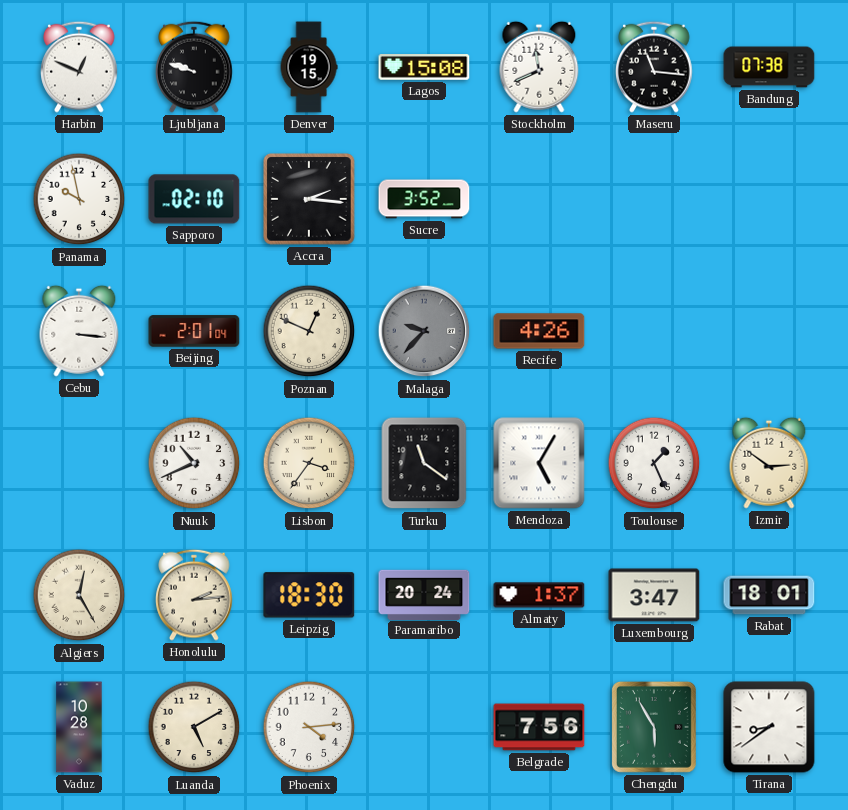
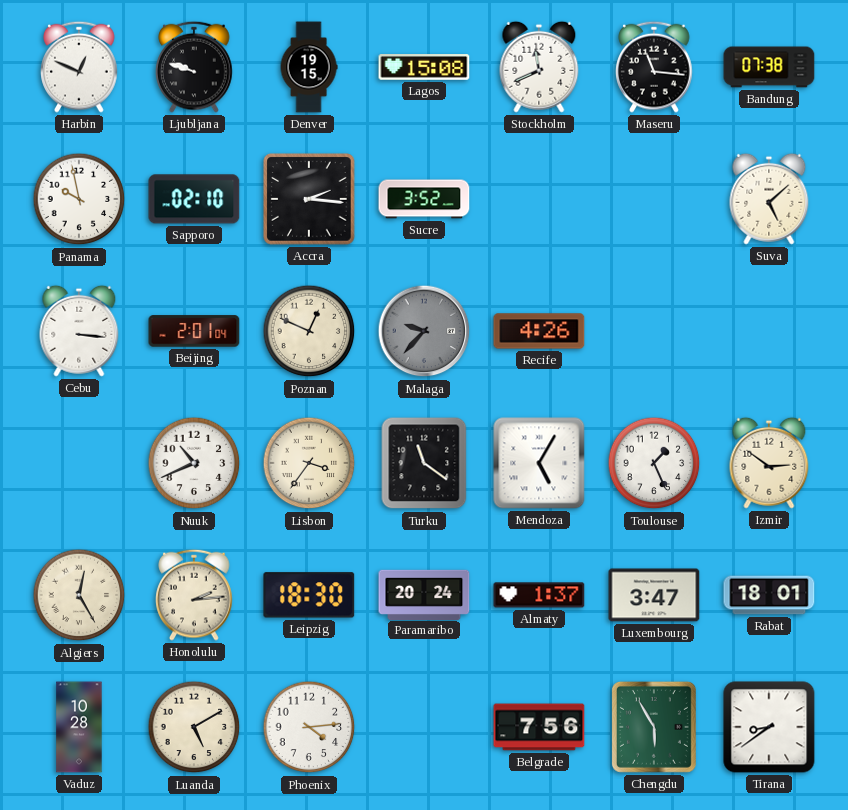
Suva: none -> 5:08
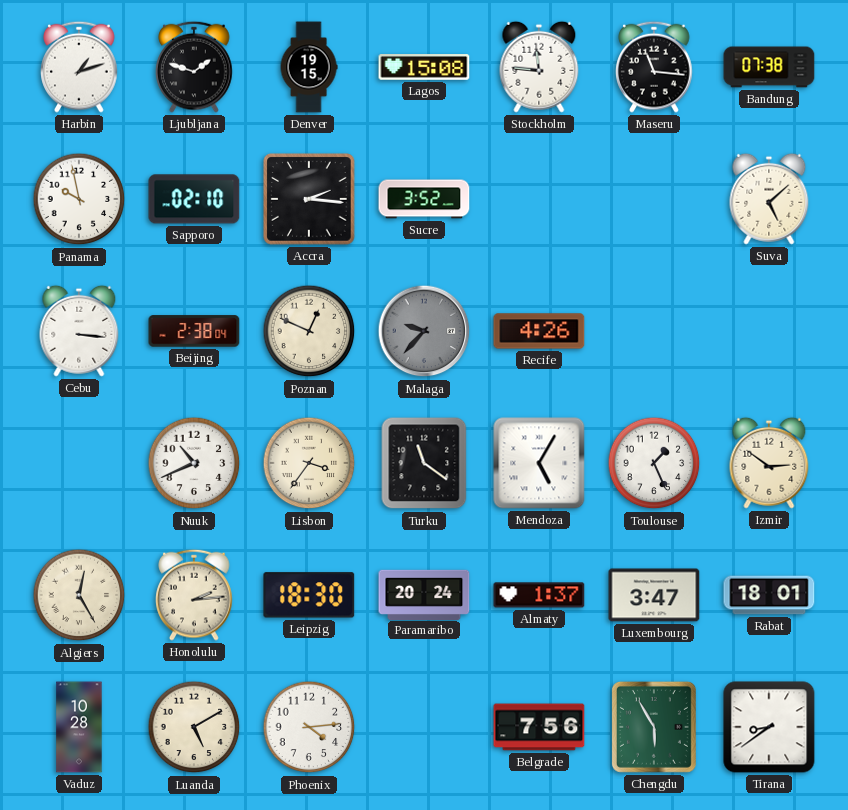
Harbin: 12:49 -> 1:12
Ljubljana: 9:48 -> 1:48
Stockholm: 11:41 -> 11:46
Beijing: 2:01 -> 2:38
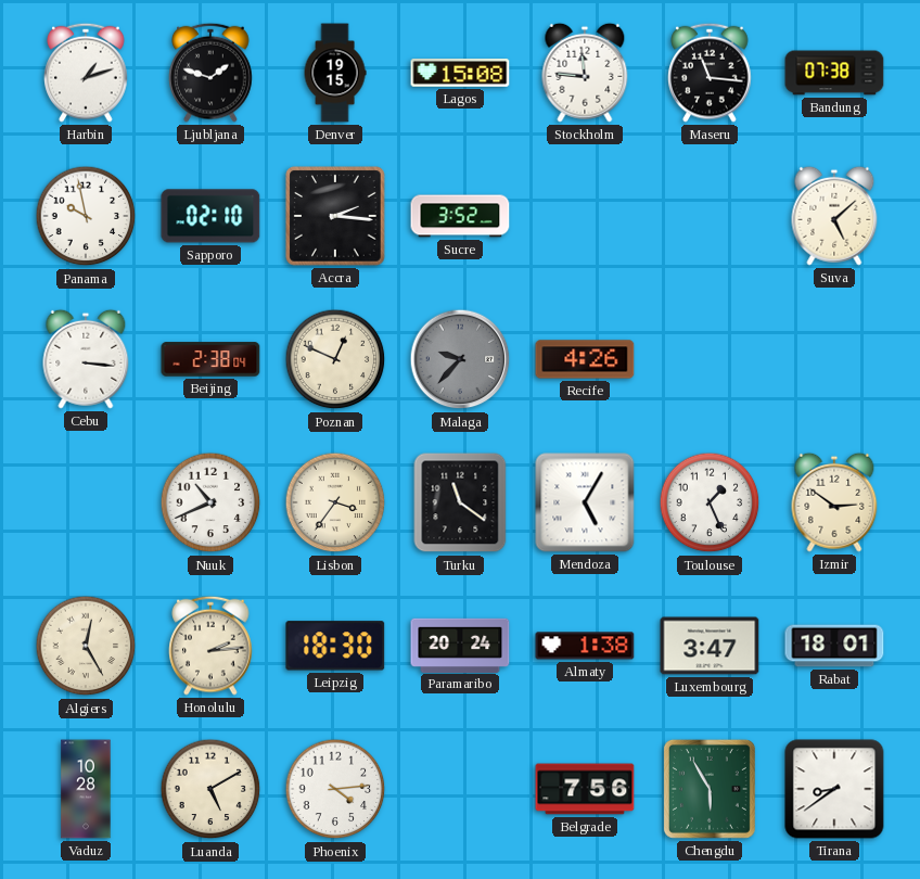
Almaty: 1:37 -> 1:38
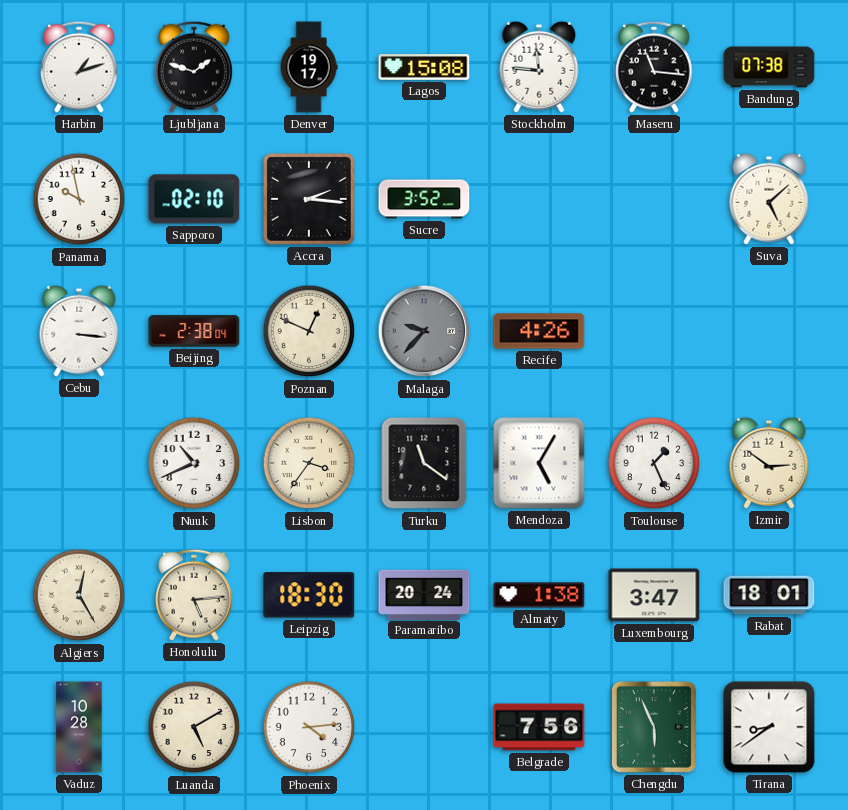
Denver: 19:15 -> 19:17
Honolulu: 2:14 -> 5:14
Chengdu: 5:55 -> 5:56
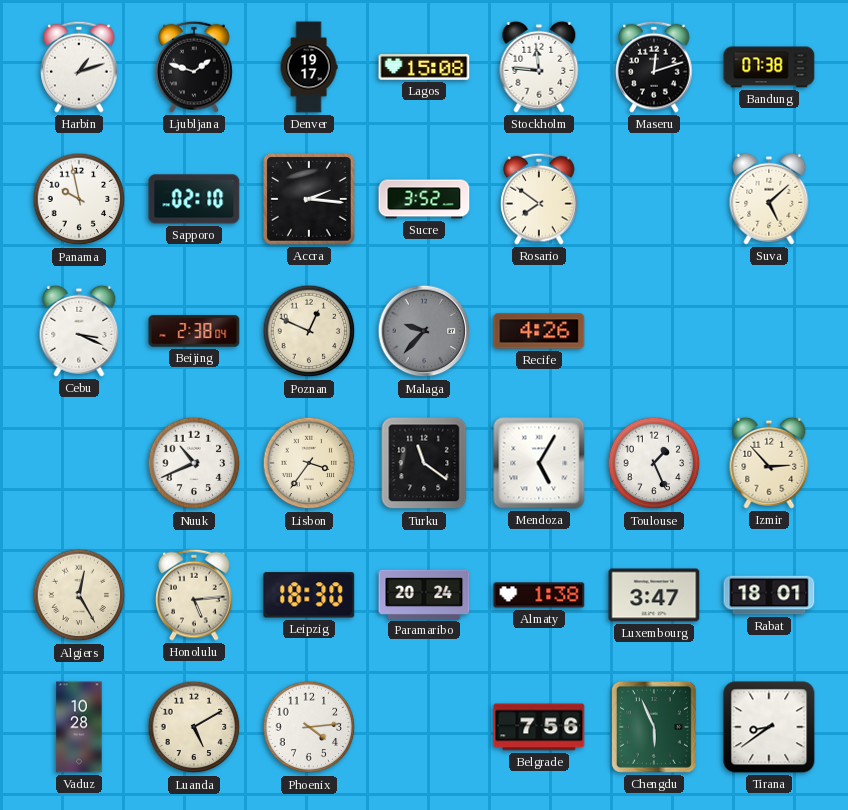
Maseru: 11:16 -> 12:12
Rosario: none -> 7:51
Cebu: 3:16 -> 3:19
Izmir: 2:51 -> 2:53
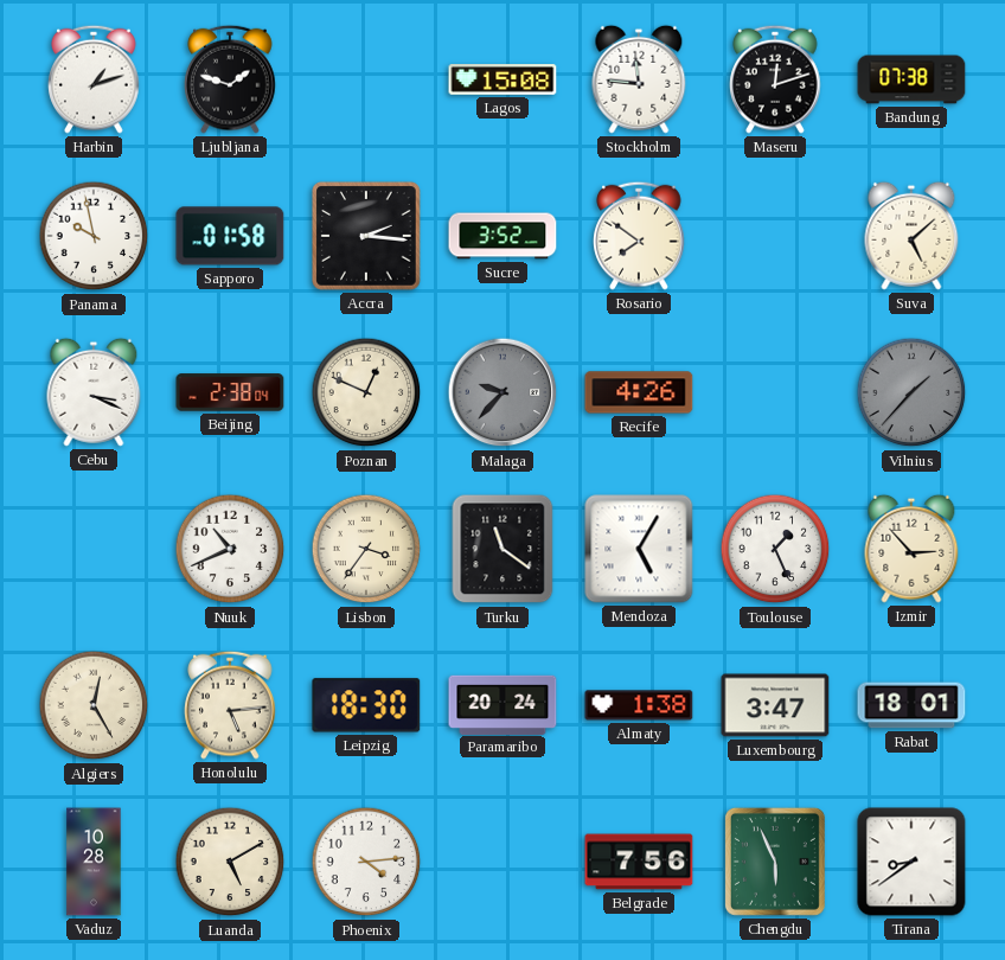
Denver: 19:17 -> none
Sapporo: 02:10 -> 01:58
Vilnius: none -> 1:37
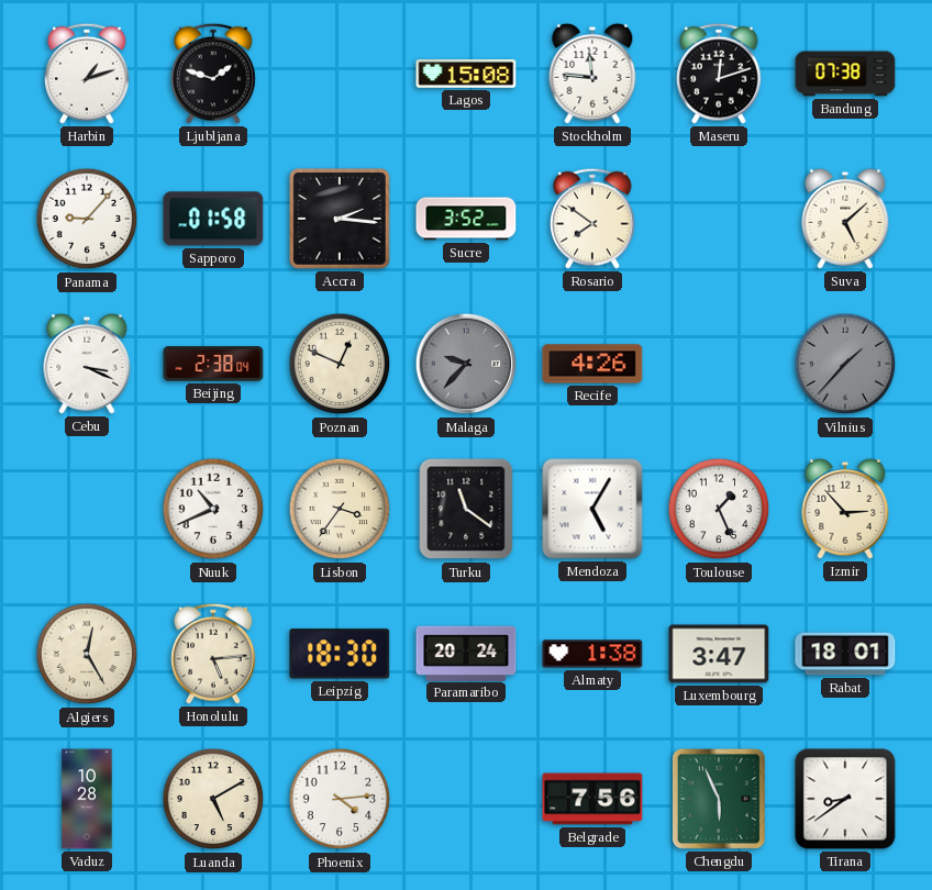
Panama: 9:58 -> 9:07
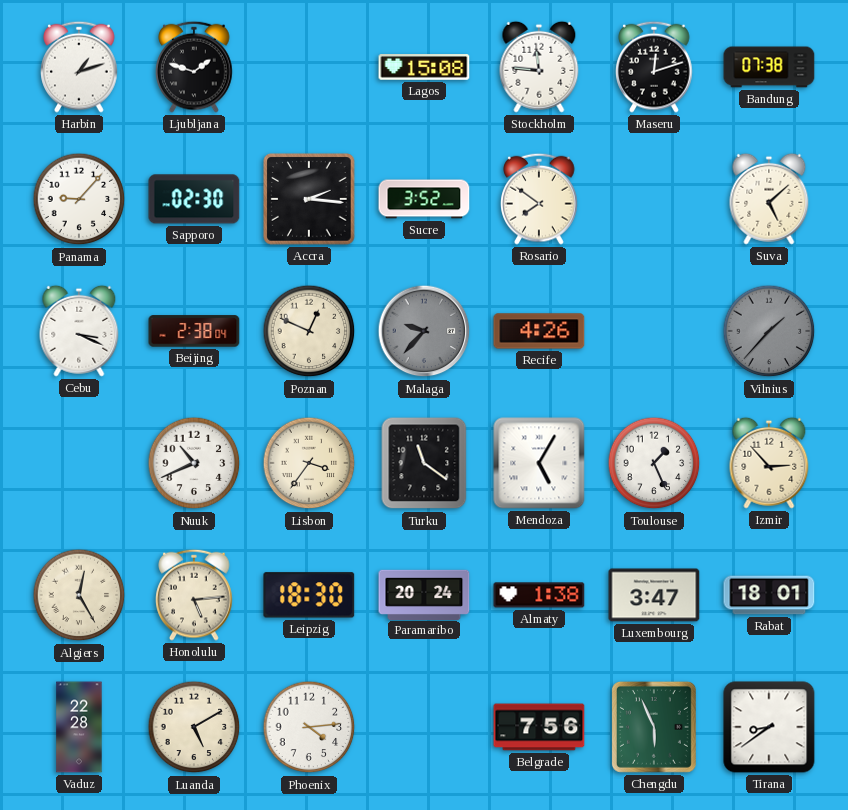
Sapporo: 01:58 -> 02:30
Vaduz: 10:28 -> 22:28
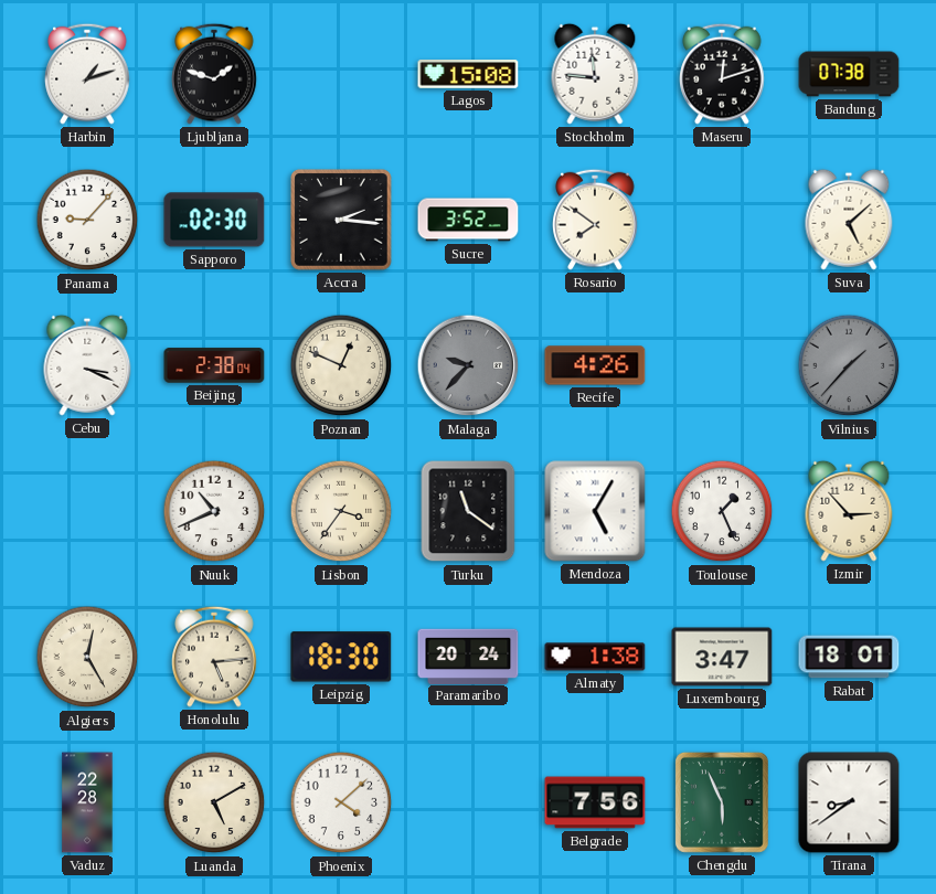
Phoenix: 4:14 -> 4:08
